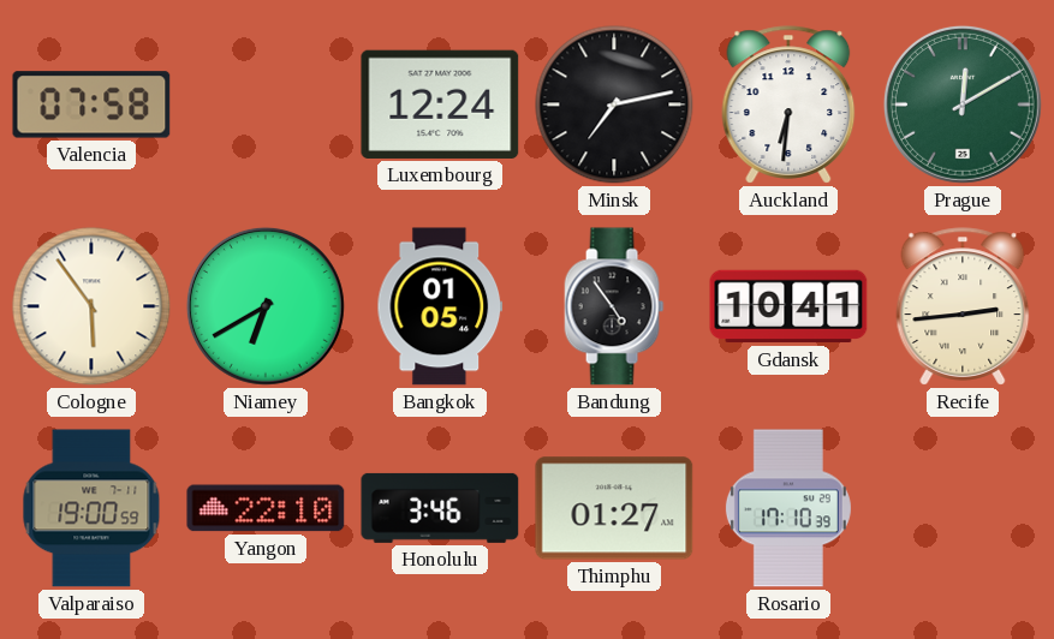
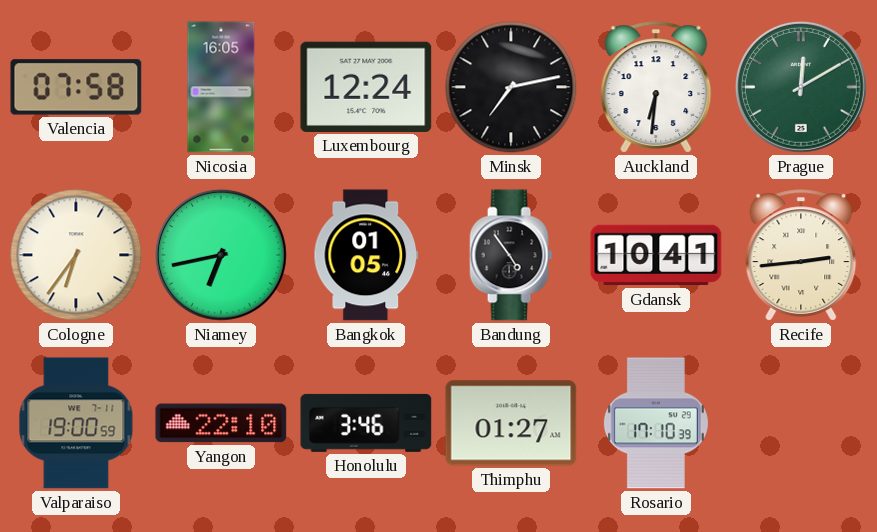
Nicosia: none -> 16:05
Cologne: 5:54 -> 6:36
Niamey: 6:40 -> 6:43
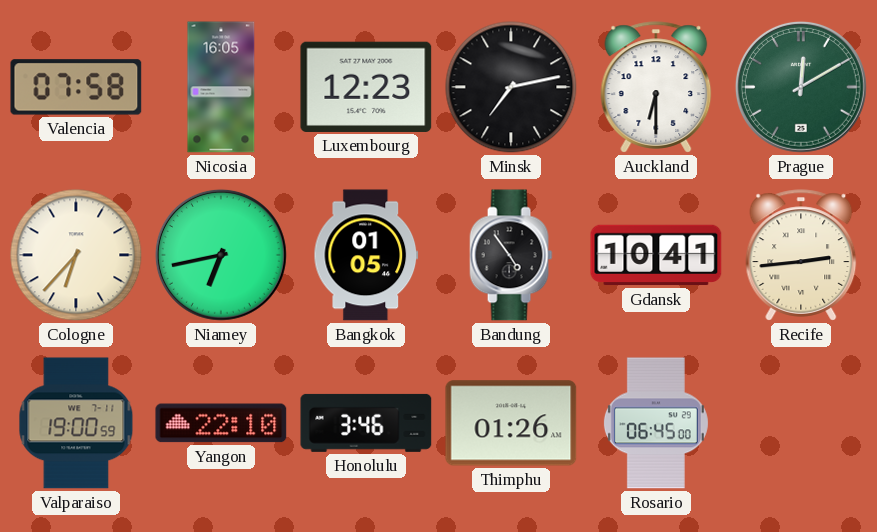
Luxembourg: 12:24 -> 12:23
Auckland: 6:31 -> 6:30
Cologne: 6:36 -> 6:37
Thimphu: 01:27 -> 01:26
Rosario: 17:10 -> 06:45
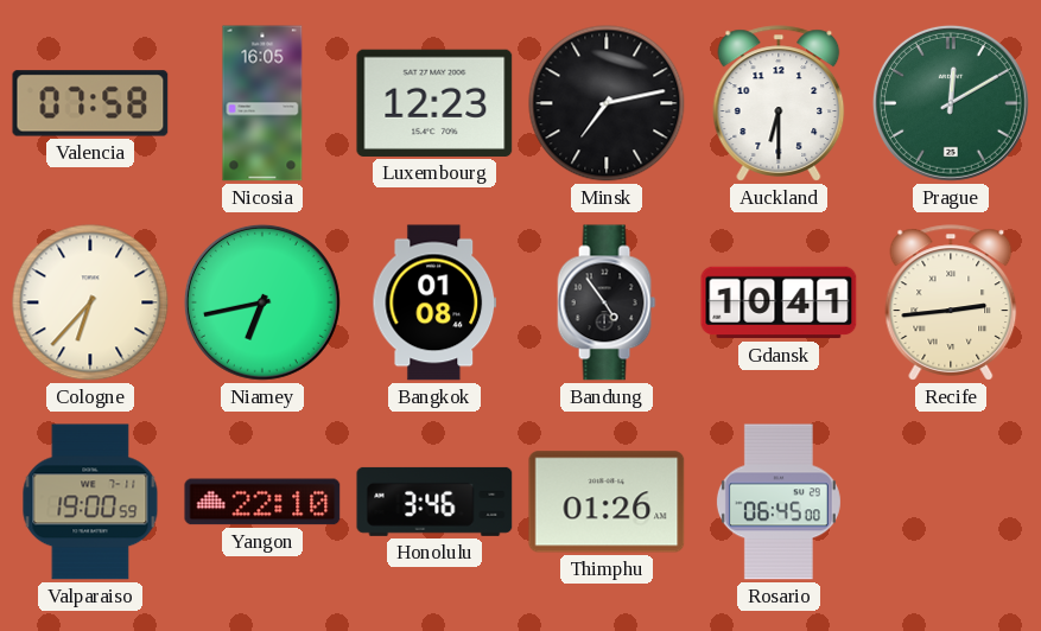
Bangkok: 01:05 -> 01:08
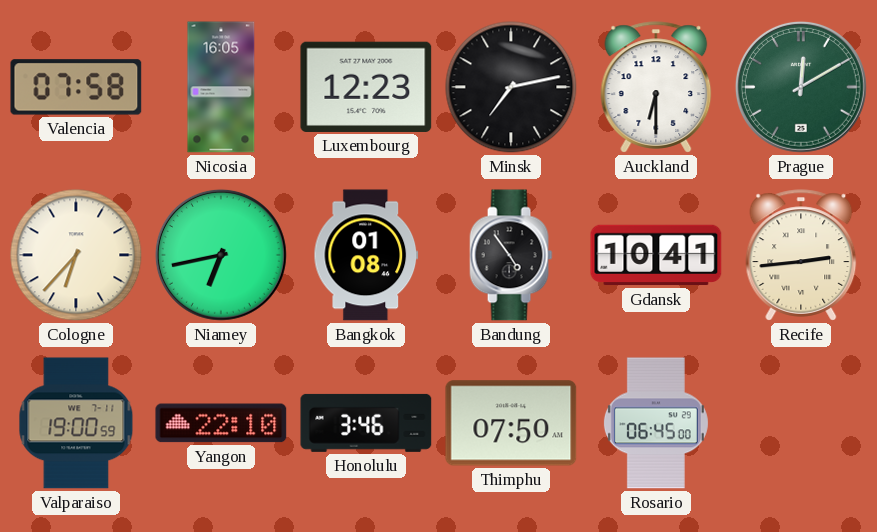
Thimphu: 01:26 -> 07:50
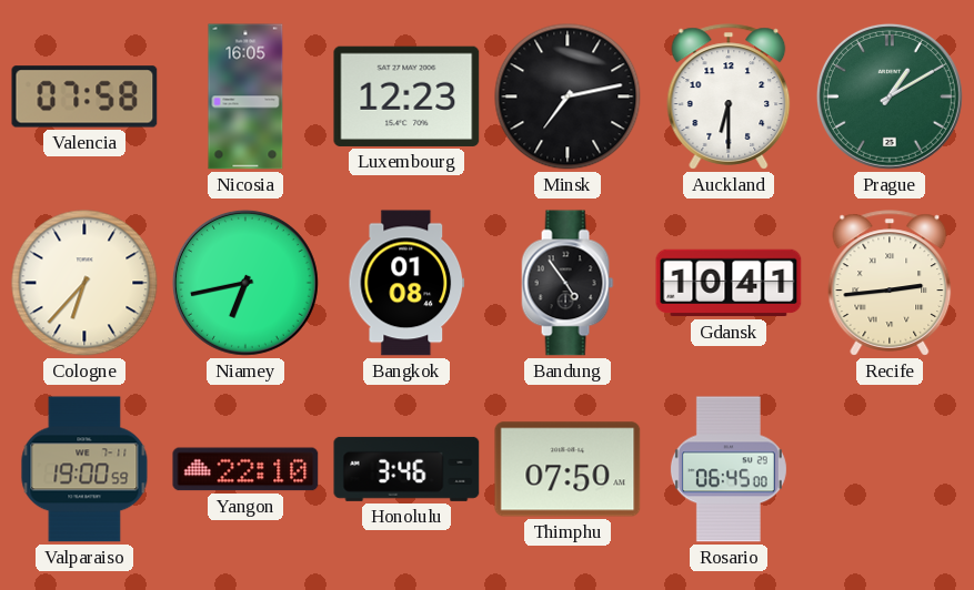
Prague: 12:10 -> 1:10
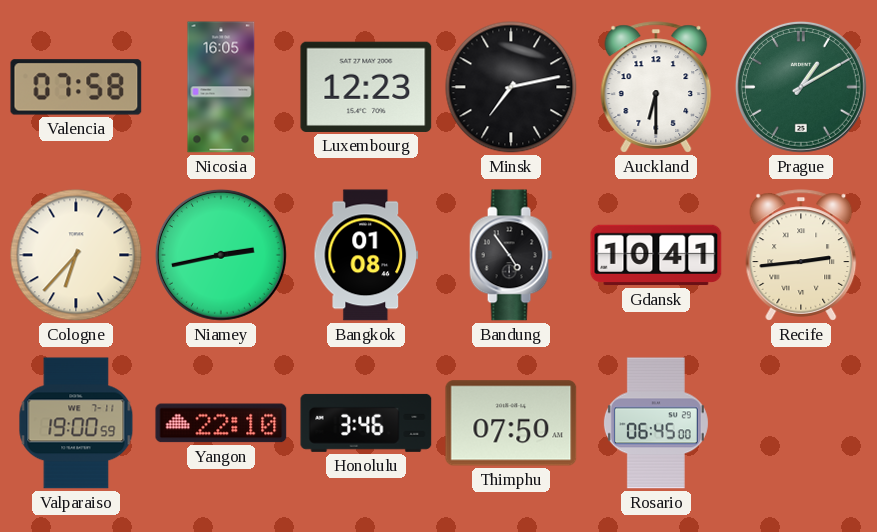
Niamey: 6:43 -> 2:43
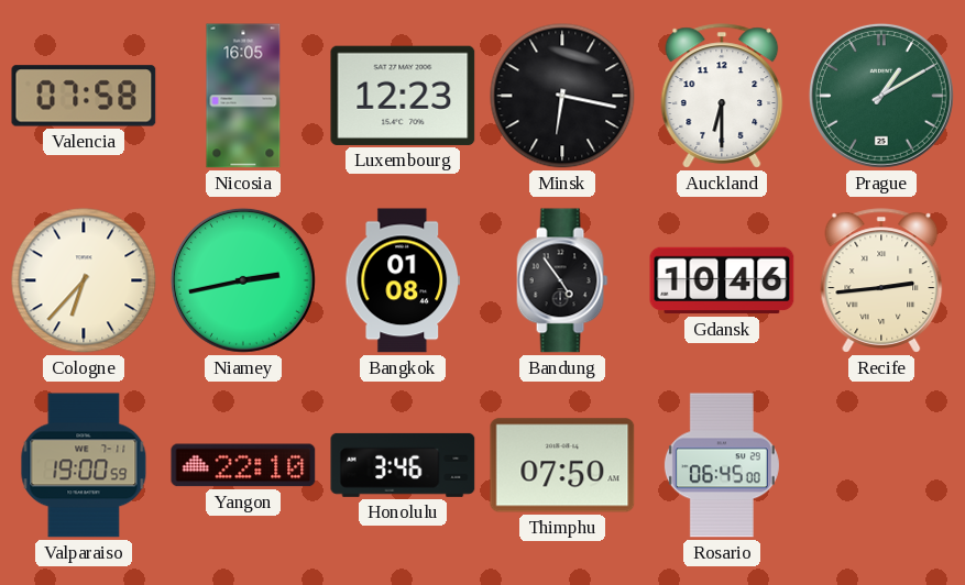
Minsk: 7:13 -> 6:17
Gdansk: 10:41 -> 10:46
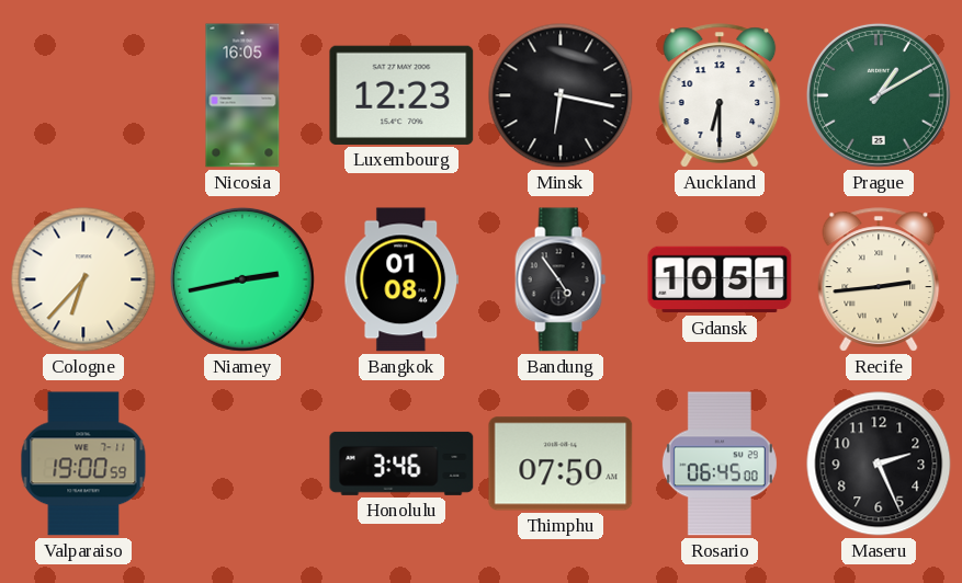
Valencia: 07:58 -> none
Gdansk: 10:46 -> 10:51
Yangon: 22:10 -> none
Maseru: none -> 2:26
